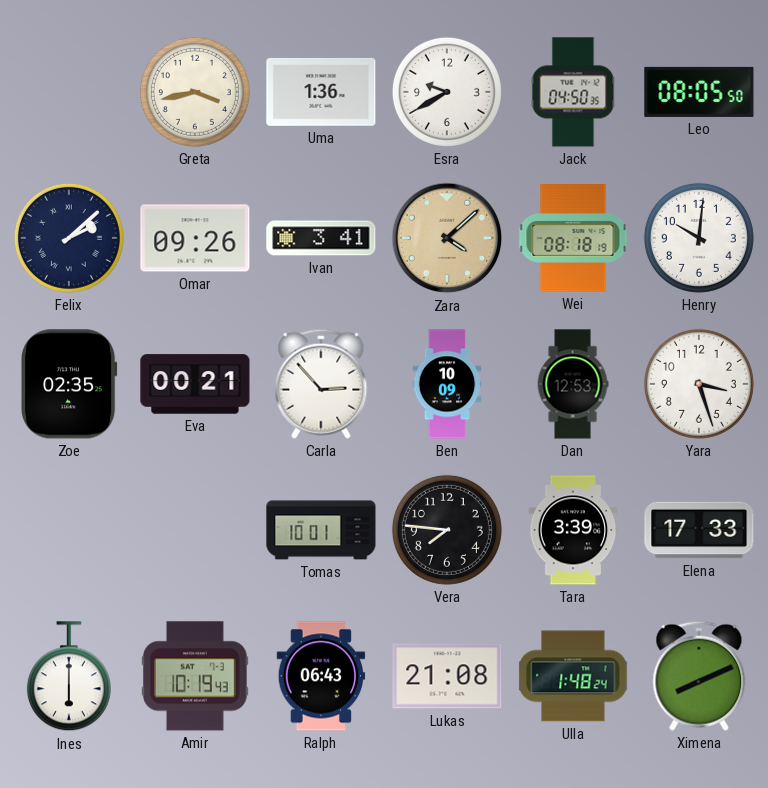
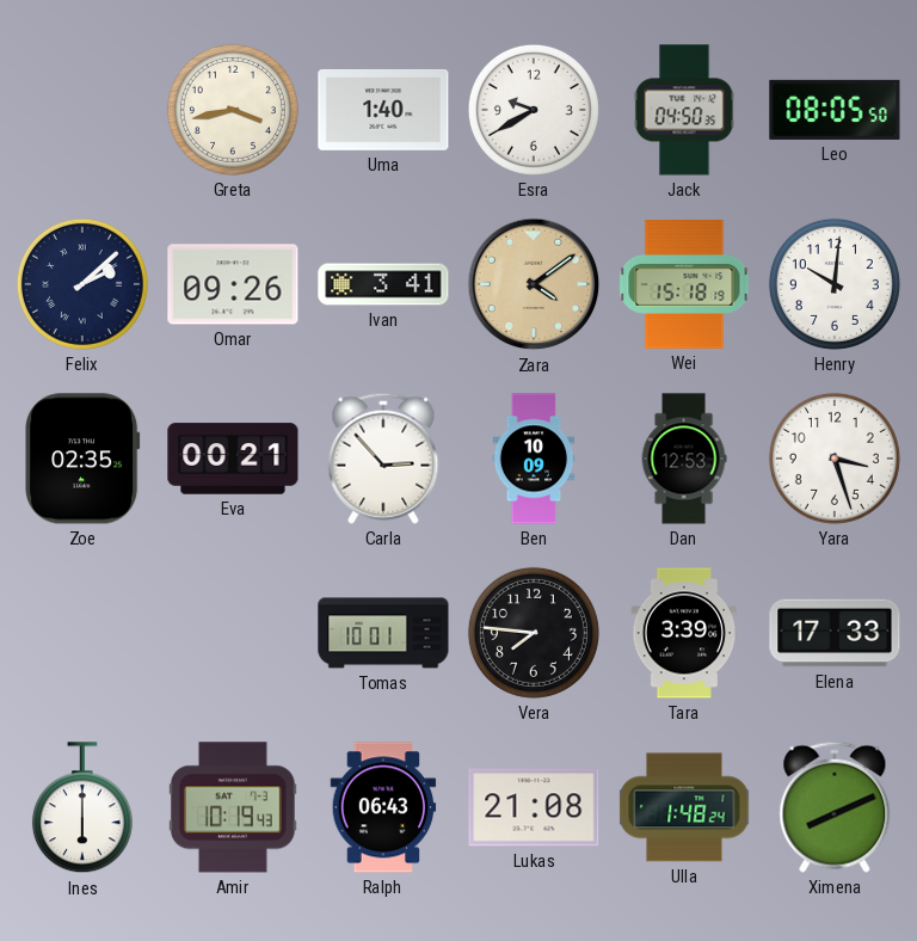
Uma: 1:36 -> 1:40
Zara: 4:08 -> 4:09
Wei: 08:18 -> 15:18
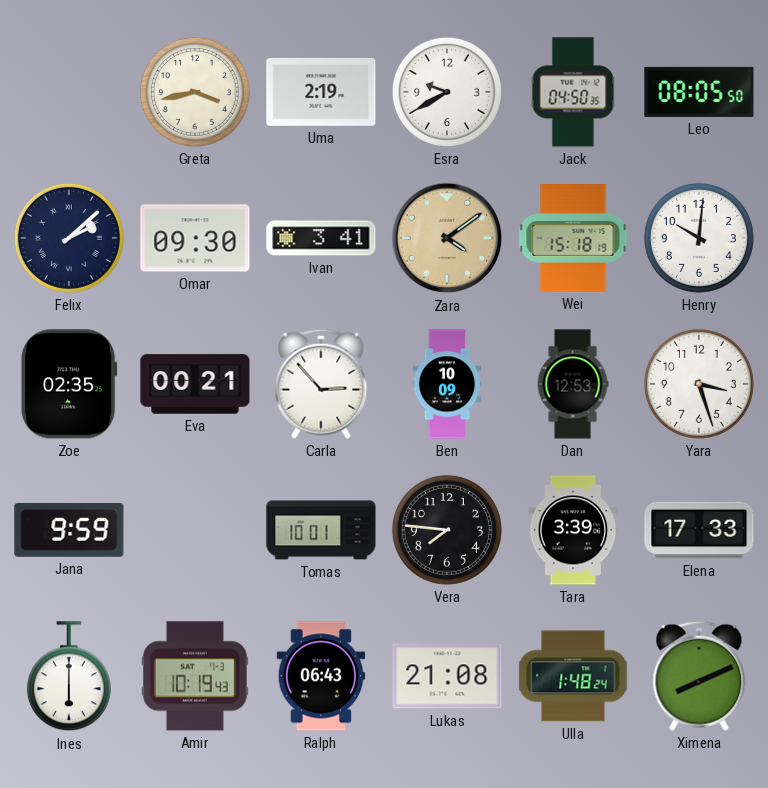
Uma: 1:40 -> 2:19
Omar: 09:26 -> 09:30
Jana: none -> 9:59
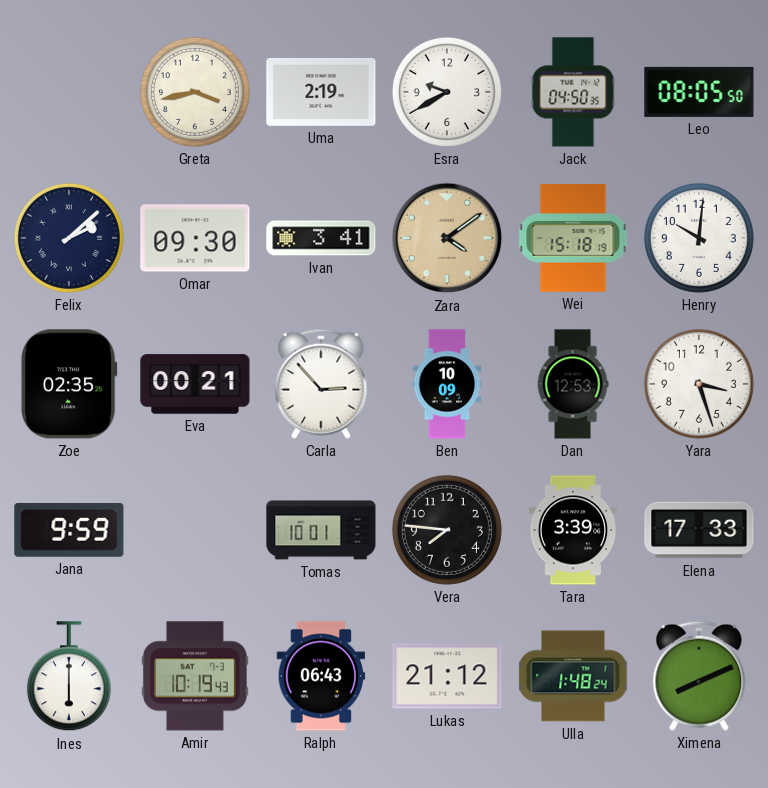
Lukas: 21:08 -> 21:12
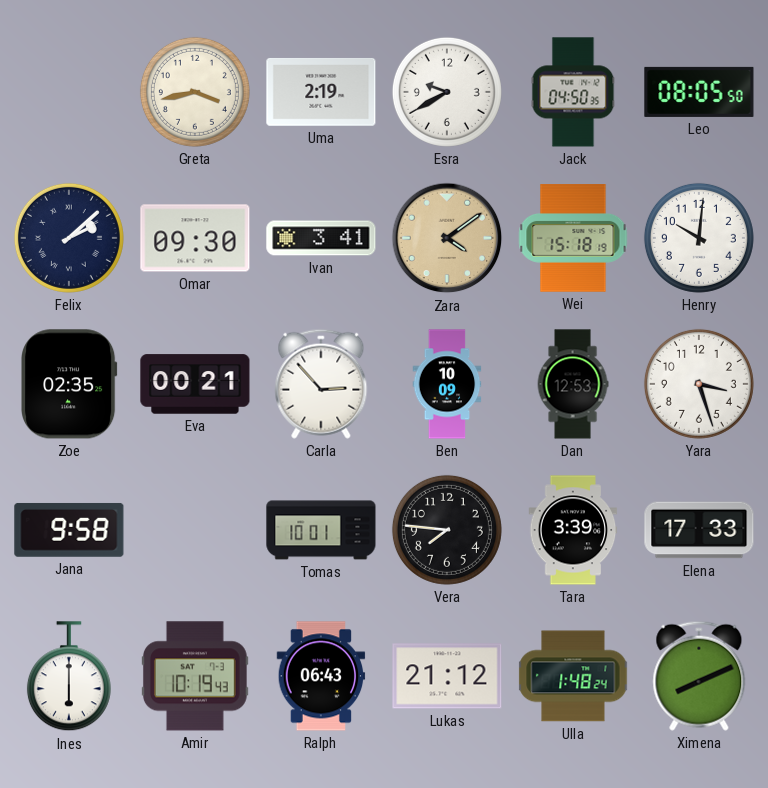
Jana: 9:59 -> 9:58
